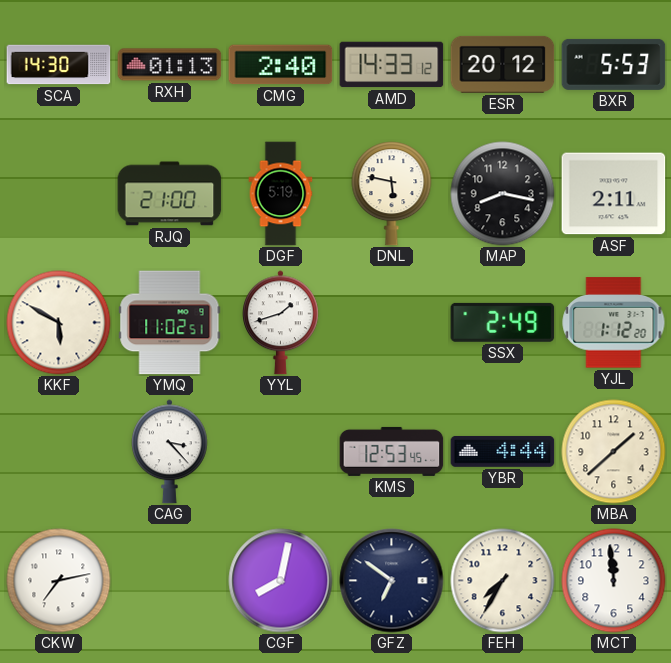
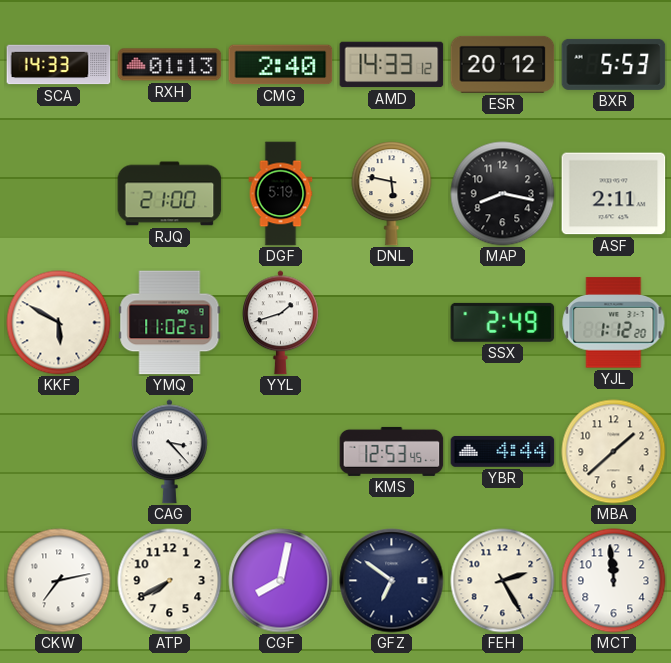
SCA: 14:30 -> 14:33
ATP: none -> 7:40
FEH: 7:35 -> 2:25
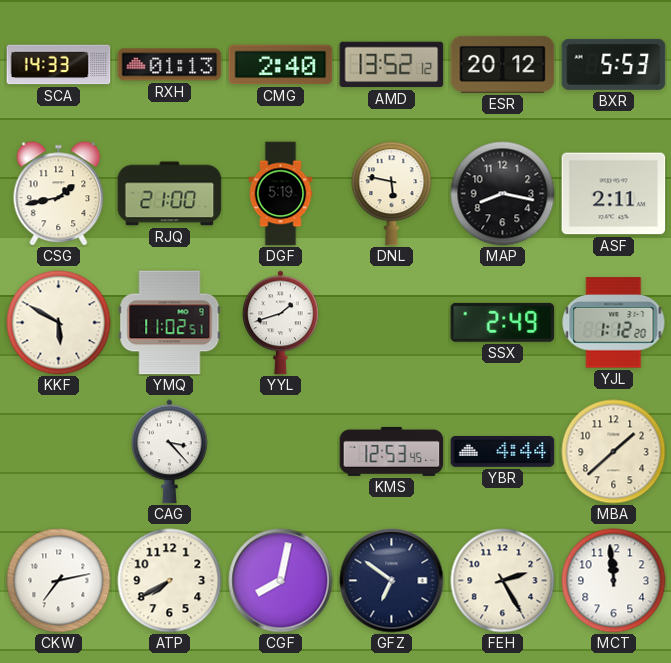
AMD: 14:33 -> 13:52
CSG: none -> 1:43
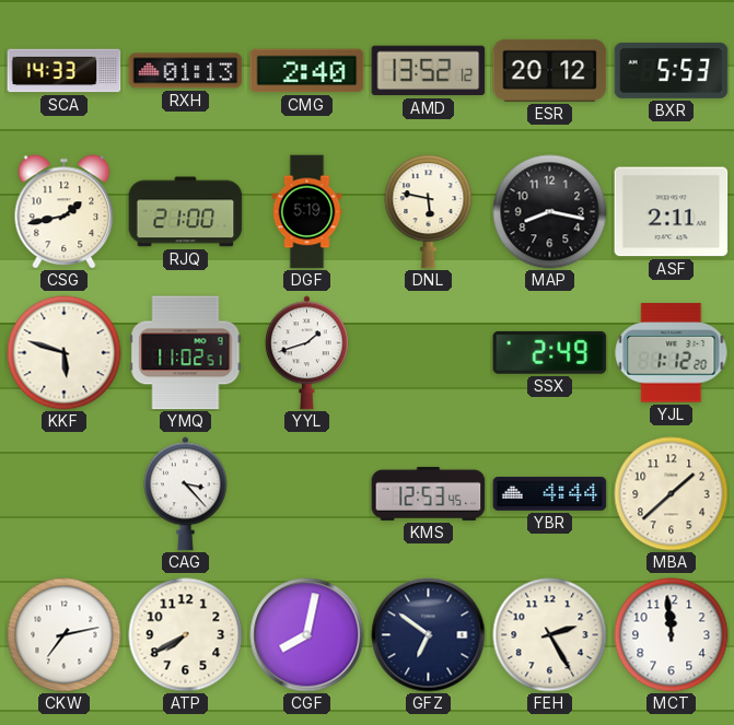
KKF: 5:50 -> 5:48
